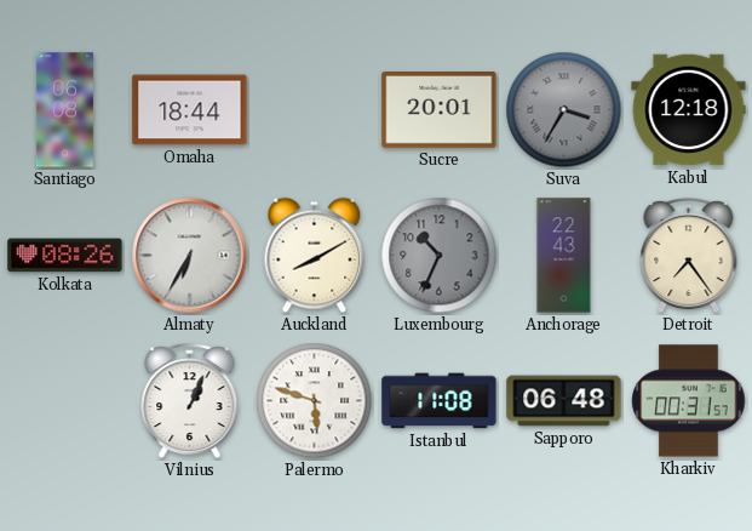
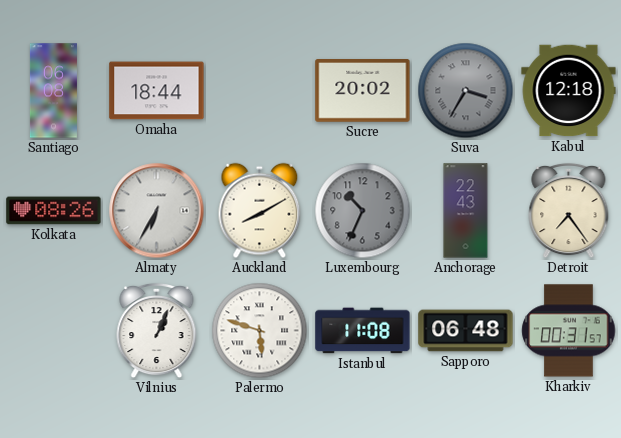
Sucre: 20:01 -> 20:02
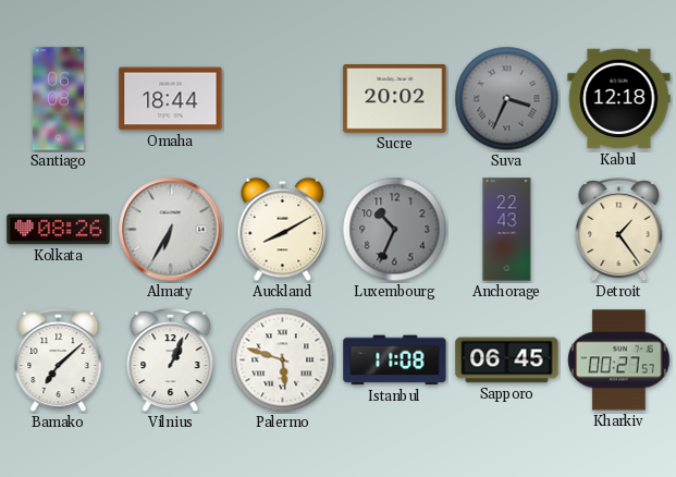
Suva: 3:35 -> 3:34
Detroit: 7:24 -> 1:24
Bamako: none -> 7:08
Sapporo: 06:48 -> 06:45
Kharkiv: 00:31 -> 00:27
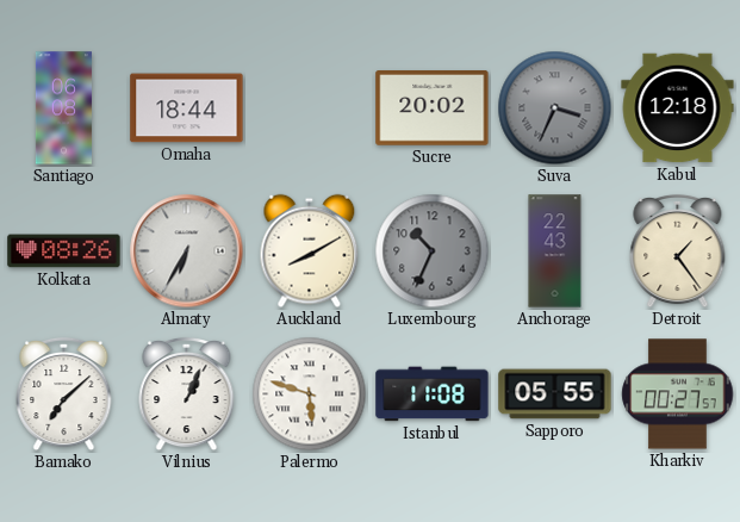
Sapporo: 06:45 -> 05:55
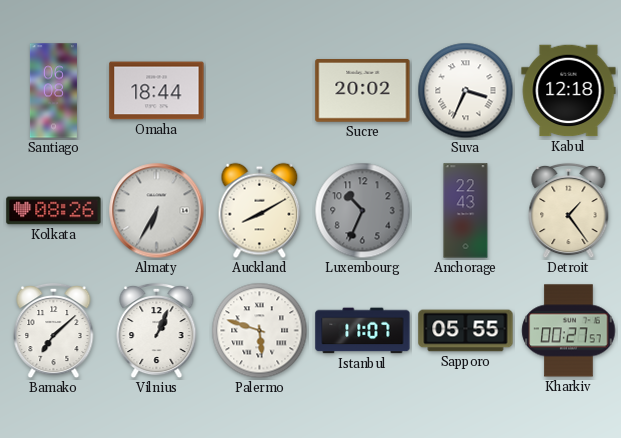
Suva dial: grey -> white
Istanbul: 11:08 -> 11:07
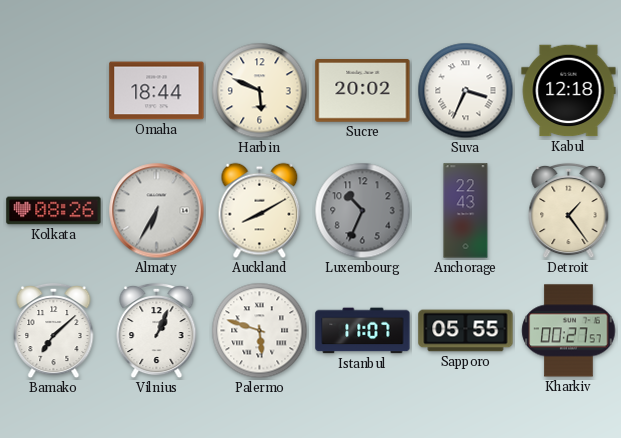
Santiago: 06:08 -> none
Harbin: none -> 5:49
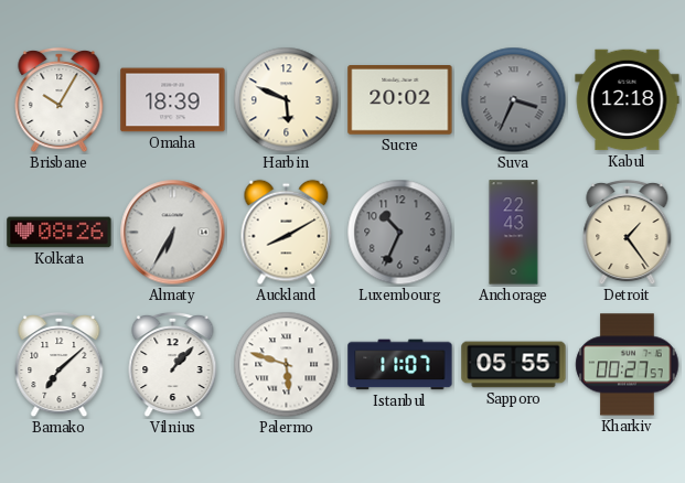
Brisbane: none -> 10:05
Omaha: 18:44 -> 18:39
Suva dial: white -> grey
Vilnius: 1:04 -> 1:07
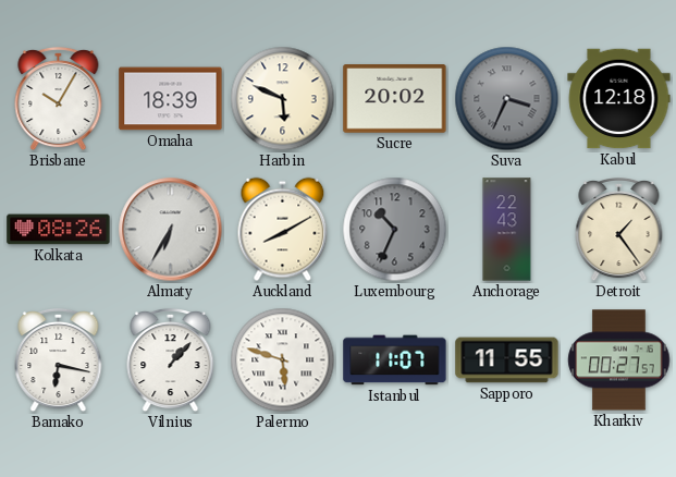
Bamako: 7:08 -> 6:17
Sapporo: 05:55 -> 11:55
